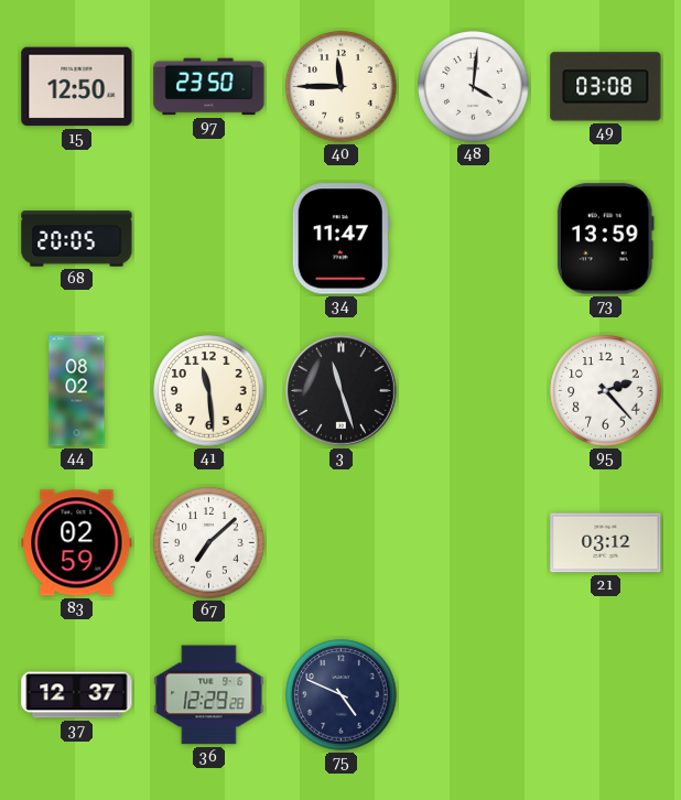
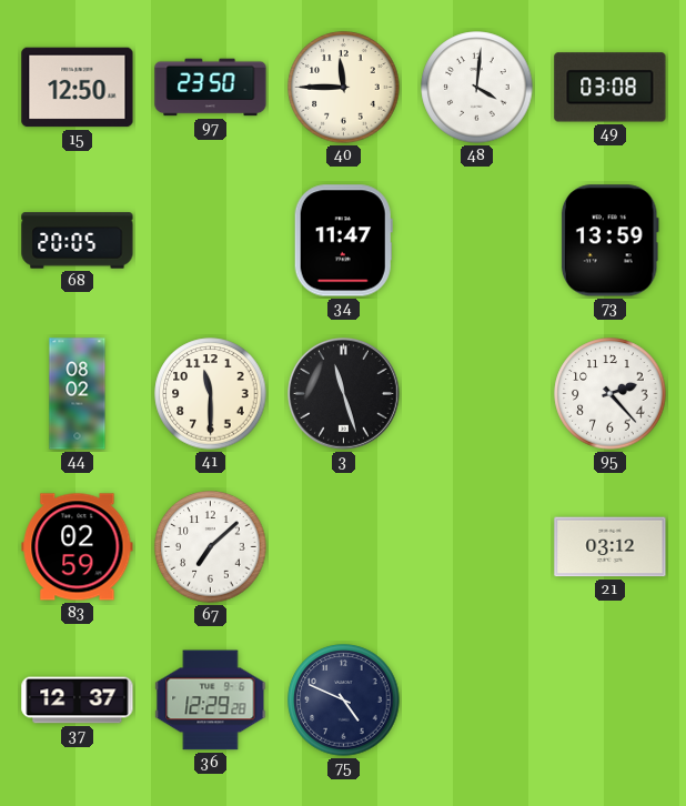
41: 11:29 -> 11:30
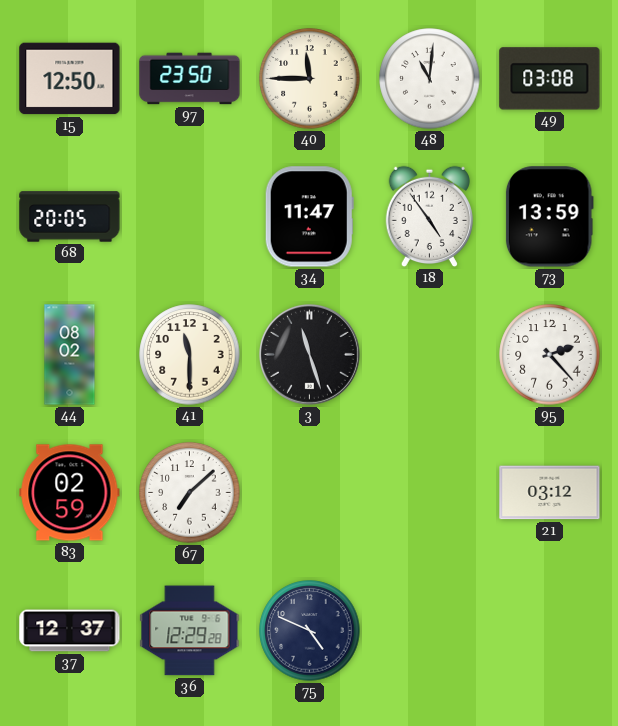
48: 4:01 -> 11:01
18: none -> 4:54
